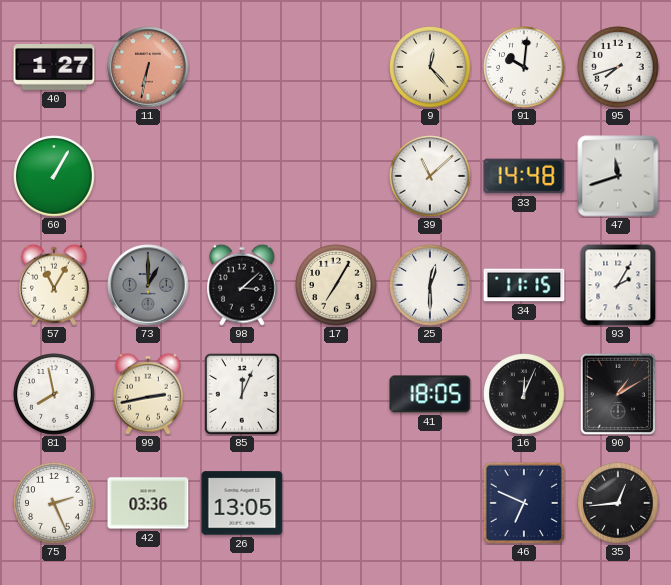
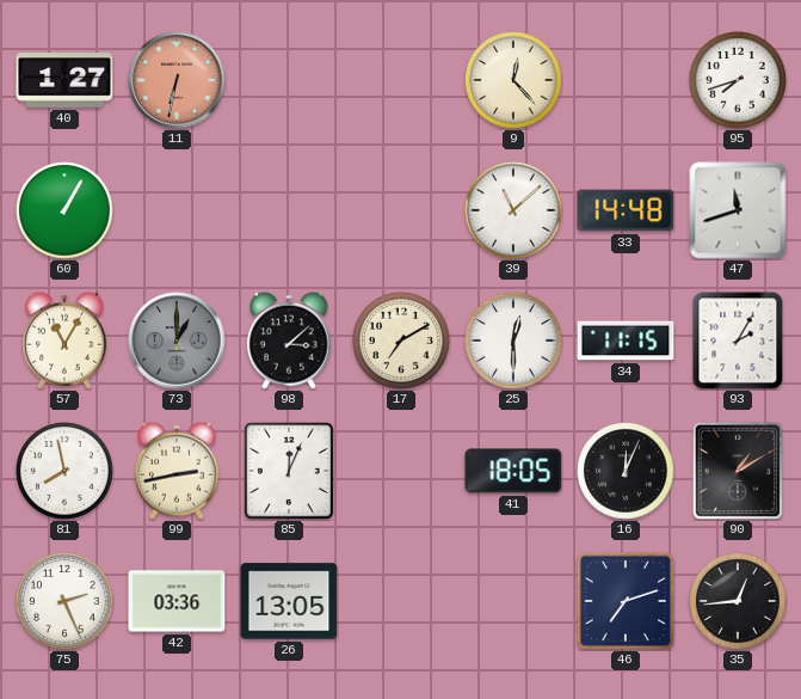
91: 10:01 -> none
17: 7:05 -> 7:10
46: 6:49 -> 7:12
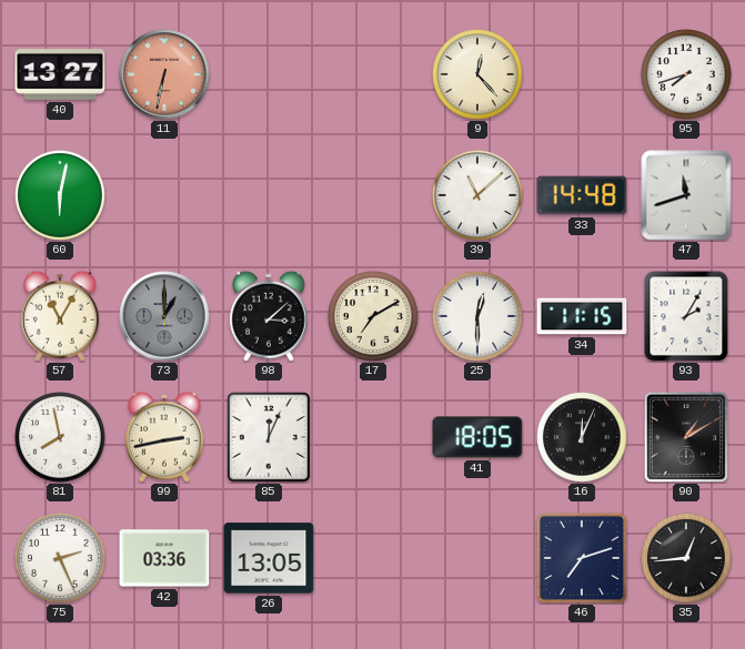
40: 1:27 -> 13:27
60: 1:05 -> 6:02
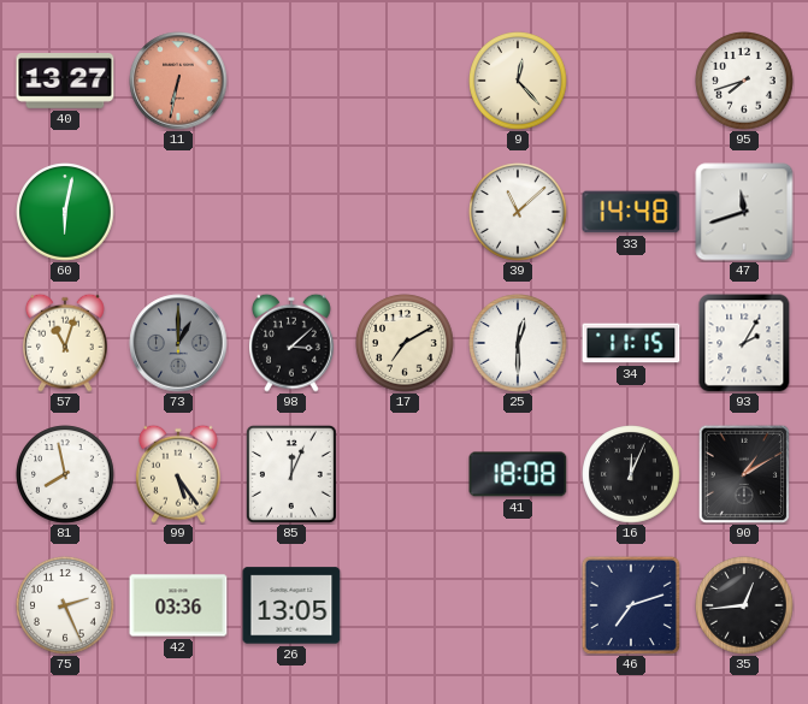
57: 11:05 -> 11:03
99: 2:43 -> 5:24
41: 18:05 -> 18:08
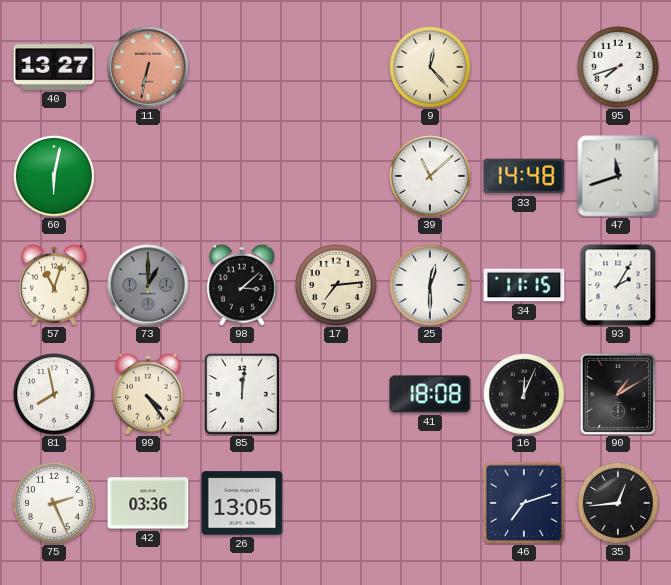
17: 7:10 -> 7:14
99: 5:24 -> 4:24
85: 12:04 -> 12:01
